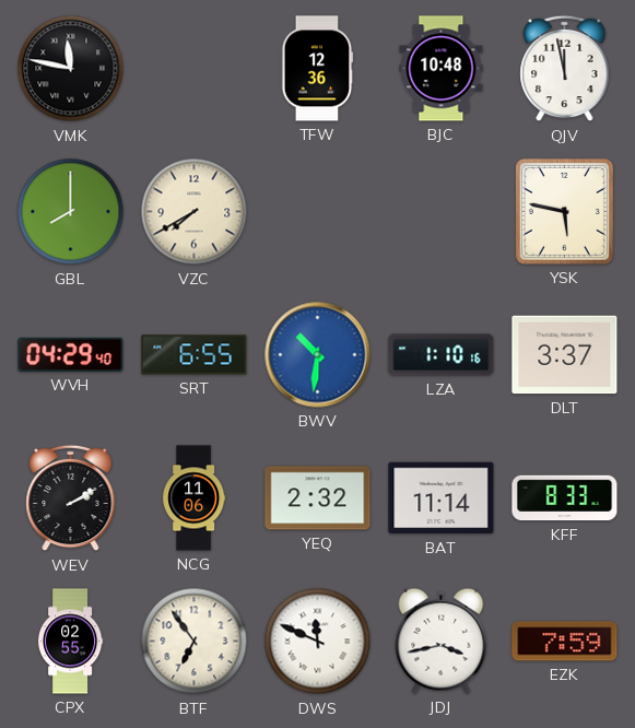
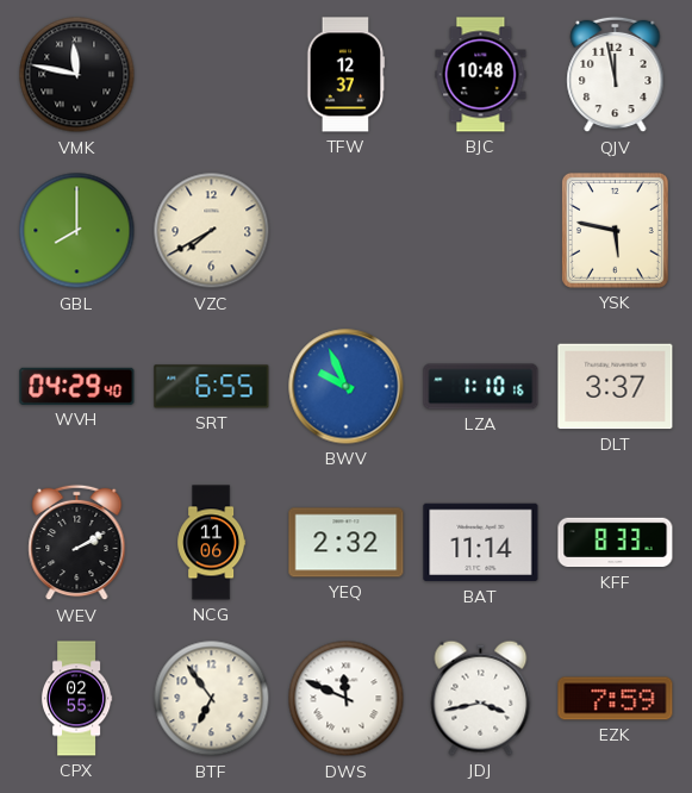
TFW: 12:36 -> 12:37
BWV: 10:31 -> 9:56
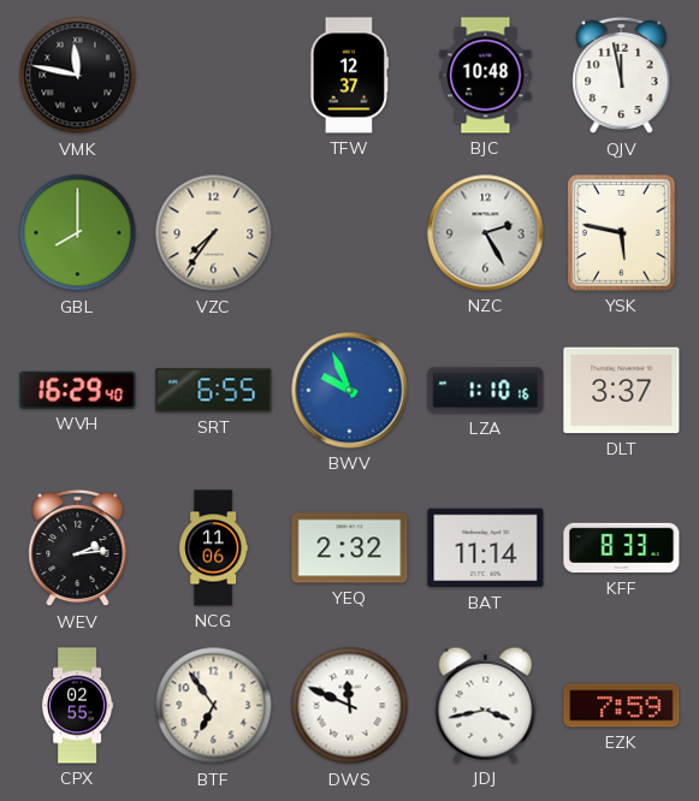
VZC: 7:40 -> 7:36
NZC: none -> 2:25
WVH: 04:29 -> 16:29
WEV: 2:10 -> 2:14
